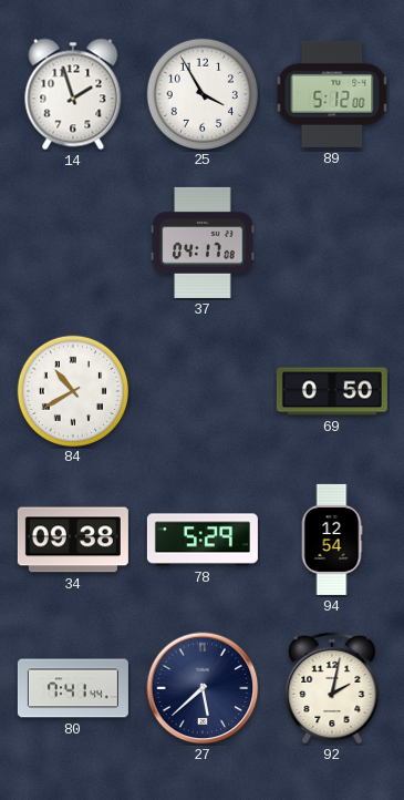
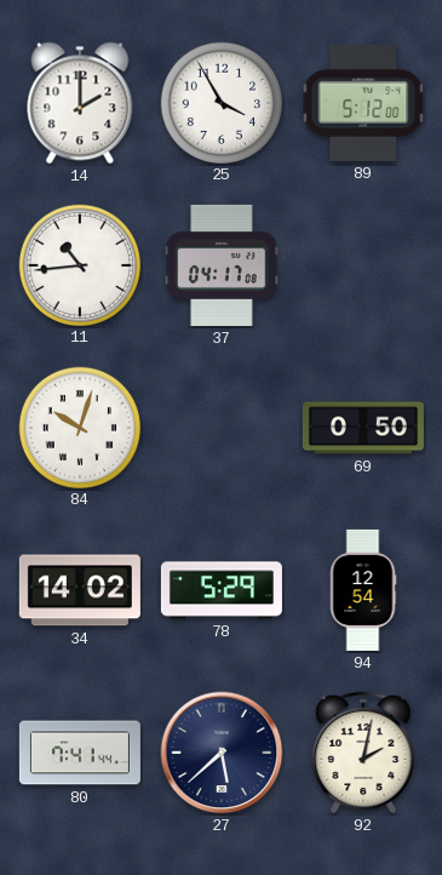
14: 1:57 -> 2:00
11: none -> 10:44
84: 10:40 -> 10:03
34: 09:38 -> 14:02
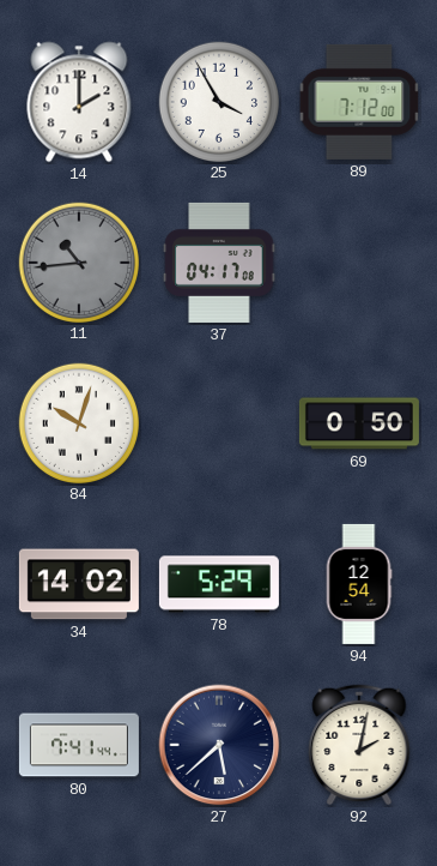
89: 5:12 -> 7:12
11 dial: white -> grey
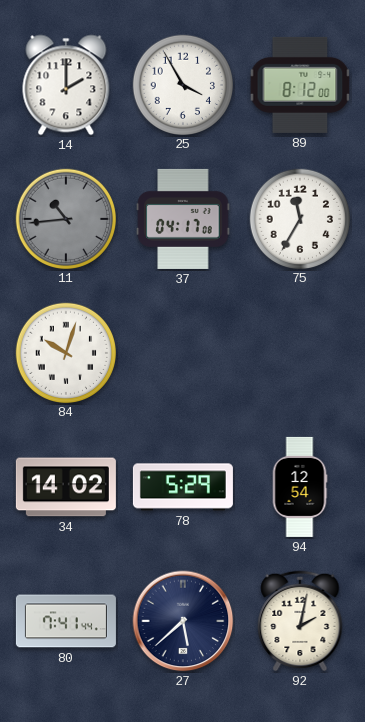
89: 7:12 -> 8:12
75: none -> 11:35
69: 0:50 -> none
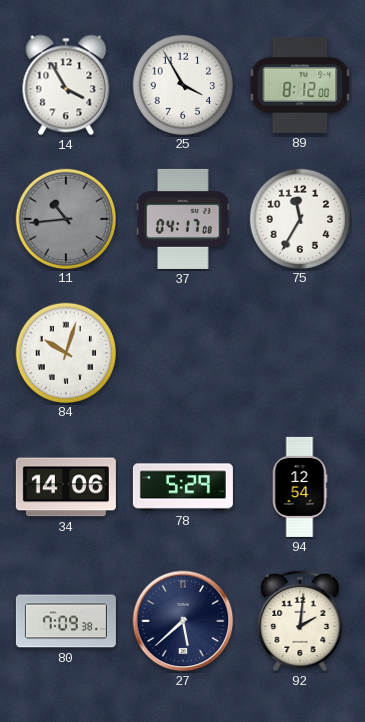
14: 2:00 -> 3:55
34: 14:02 -> 14:06
80: 7:41 -> 7:09
92: 2:02 -> 2:01
